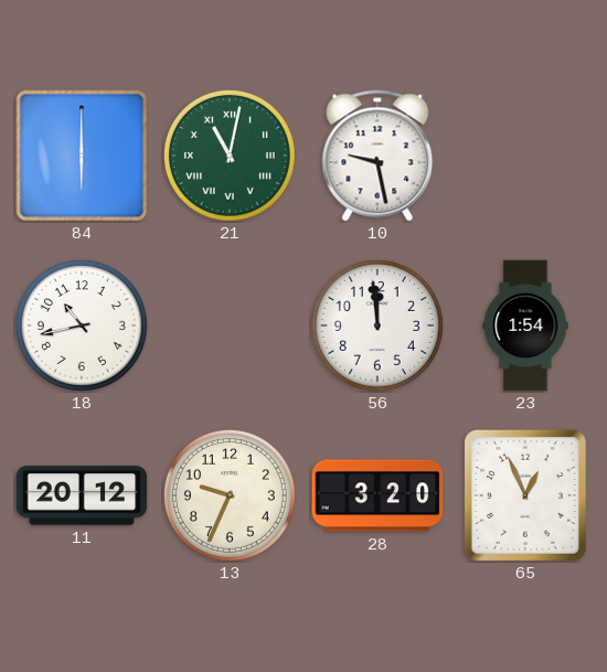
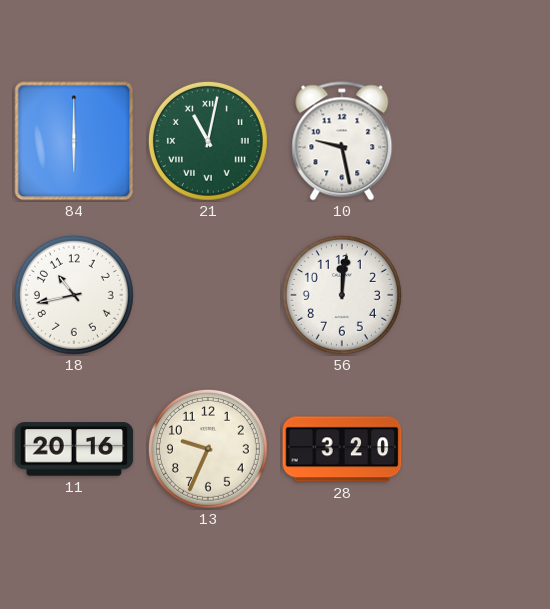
56: 11:59 -> 12:01
23: 1:54 -> none
11: 20:12 -> 20:16
65: 12:56 -> none
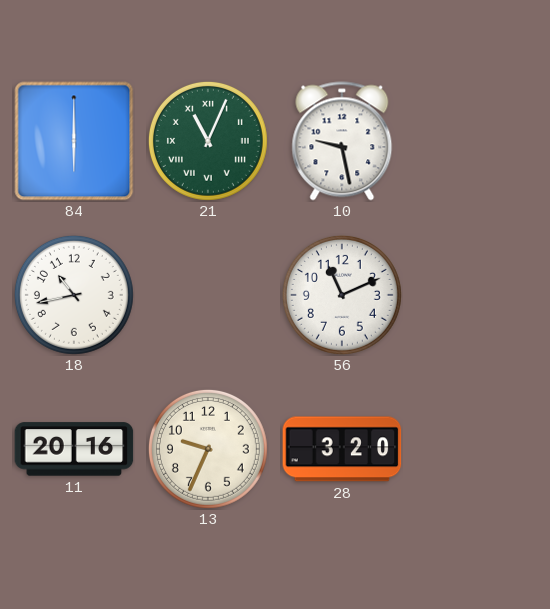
21: 11:02 -> 11:04
56: 12:01 -> 11:11
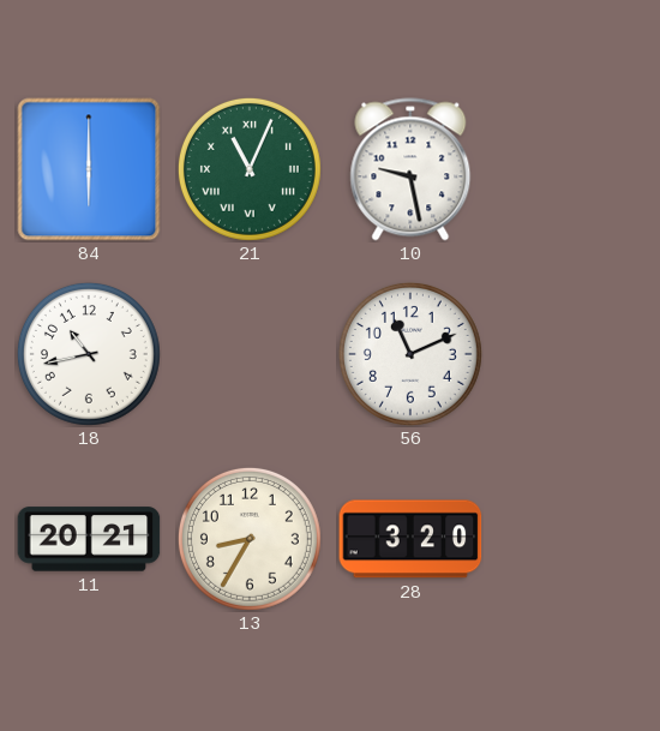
11: 20:16 -> 20:21
13: 9:34 -> 8:35
